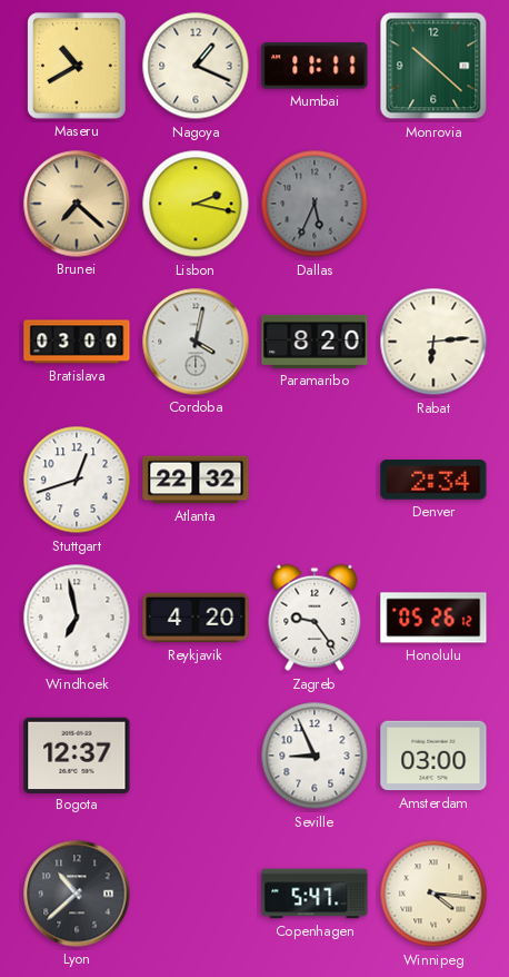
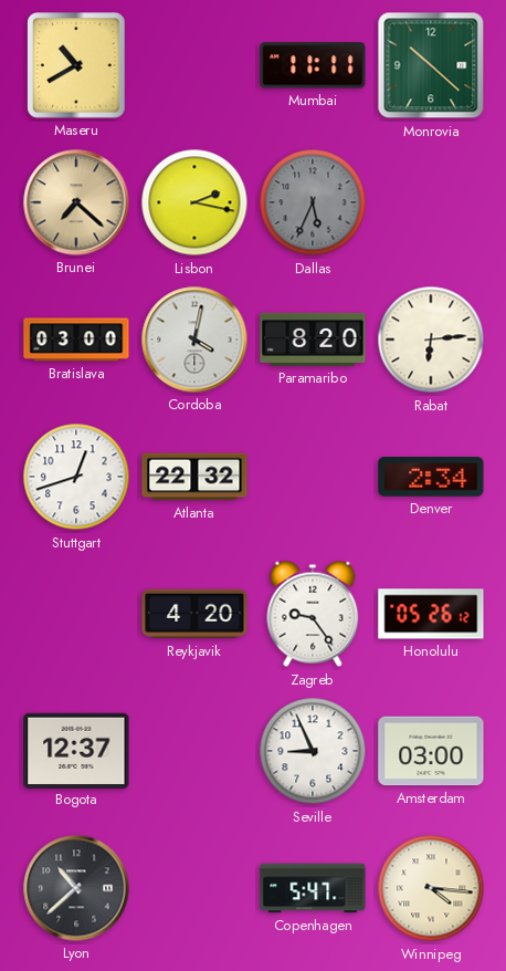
Nagoya: 1:19 -> none
Windhoek: 6:58 -> none
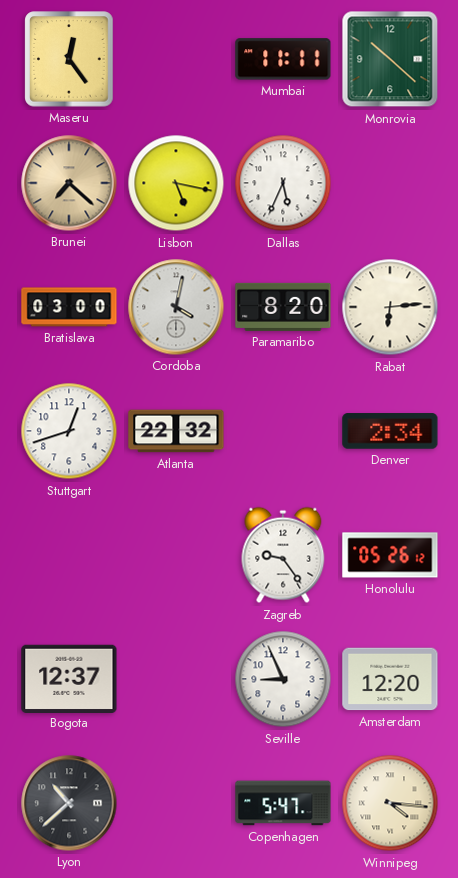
Maseru: 10:40 -> 12:24
Lisbon: 2:17 -> 5:17
Dallas dial: grey -> white
Reykjavik: 4:20 -> none
Amsterdam: 03:00 -> 12:20
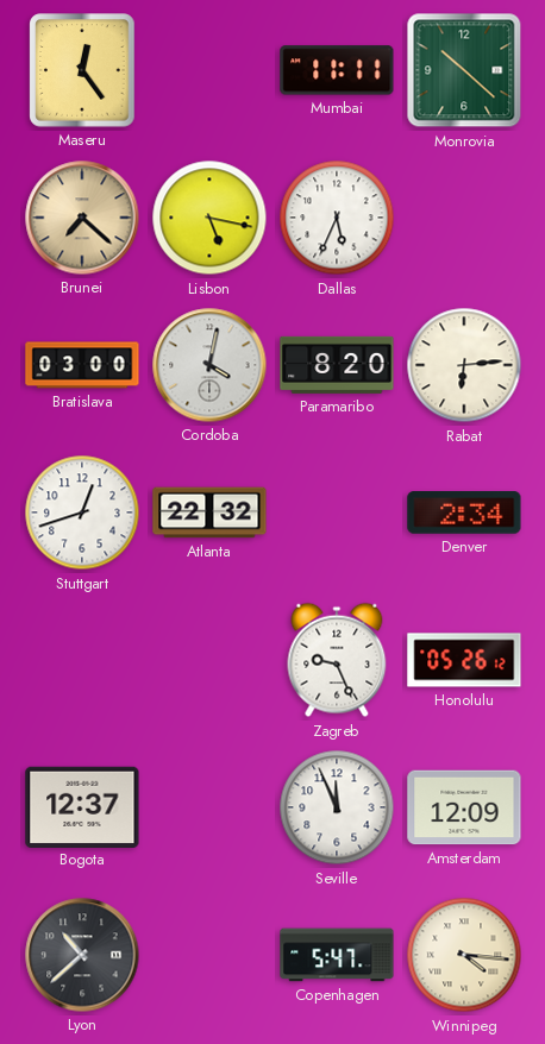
Zagreb: 9:24 -> 9:26
Seville: 8:56 -> 11:56
Amsterdam: 12:20 -> 12:09
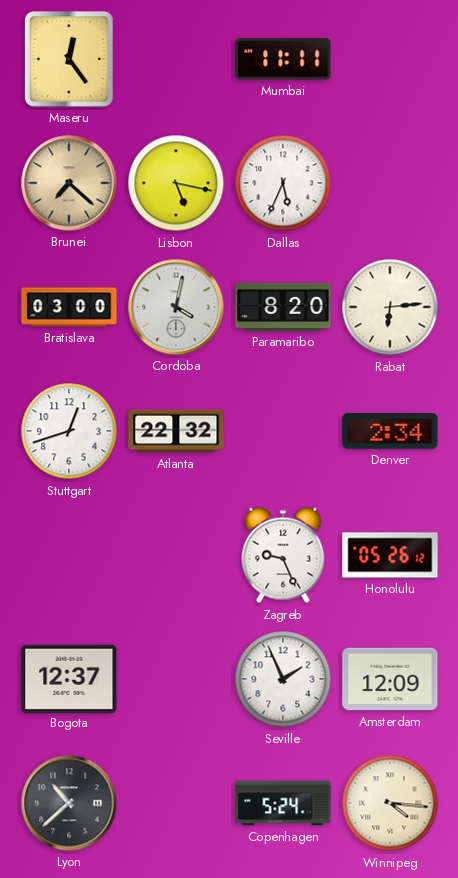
Monrovia: 10:22 -> none
Seville: 11:56 -> 1:56
Copenhagen: 5:47 -> 5:24
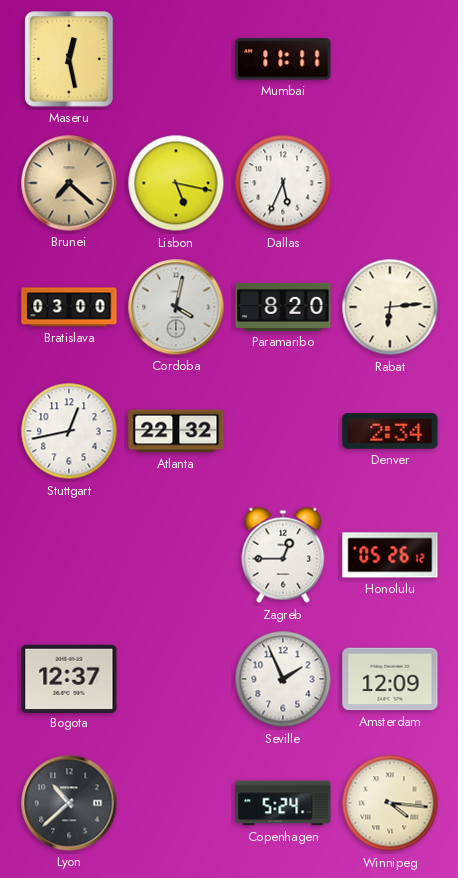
Maseru: 12:24 -> 12:28
Stuttgart: 12:42 -> 12:43
Zagreb: 9:26 -> 12:45
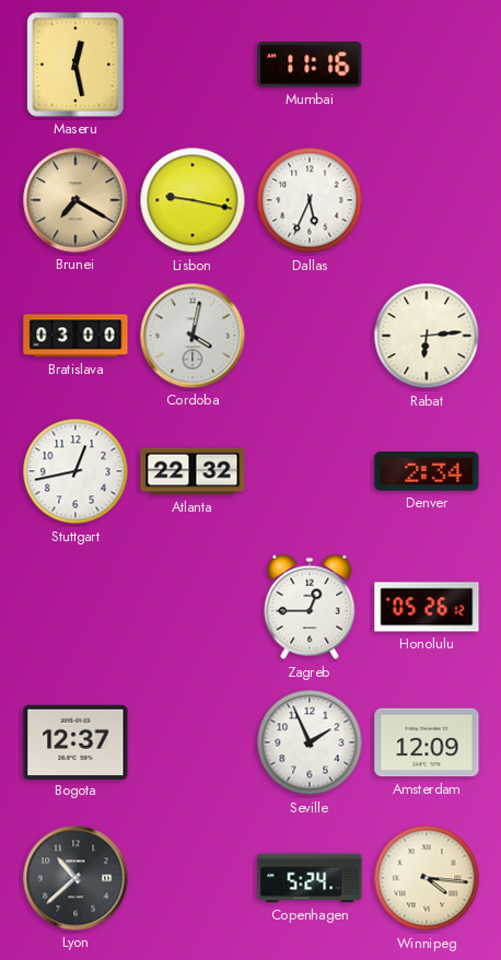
Mumbai: 11:11 -> 11:16
Brunei: 7:22 -> 7:20
Lisbon: 5:17 -> 9:17
Paramaribo: 8:20 -> none
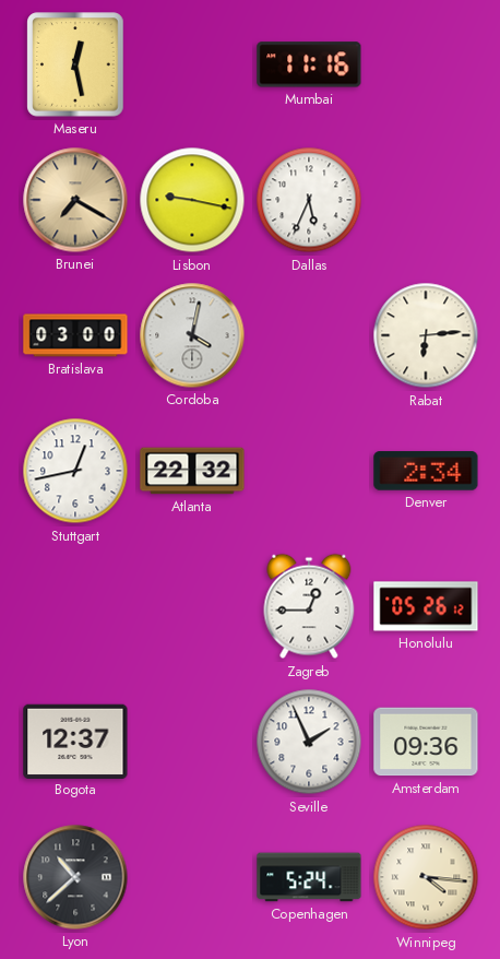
Amsterdam: 12:09 -> 09:36
